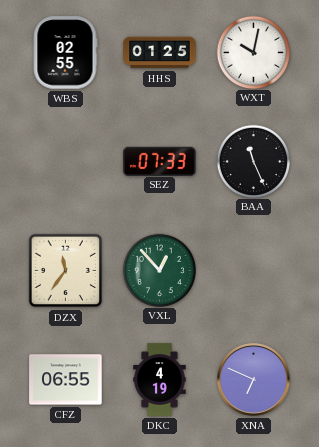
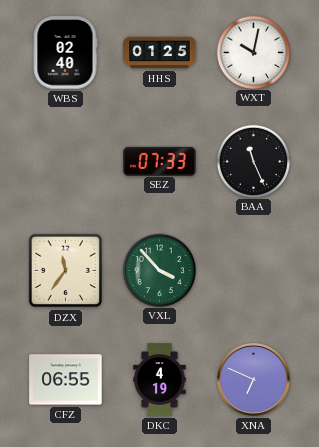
WBS: 02:55 -> 02:40
VXL: 12:53 -> 3:53
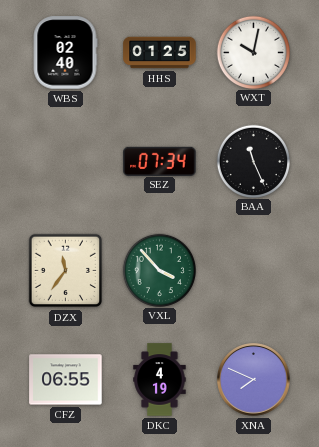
SEZ: 07:33 -> 07:34
XNA: 6:49 -> 7:49
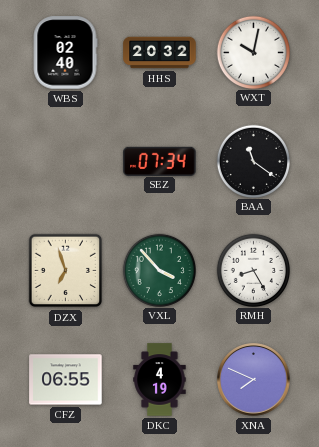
HHS: 01:25 -> 20:32
BAA: 11:26 -> 11:21
DZX: 11:36 -> 6:57
RMH: none -> 8:25
